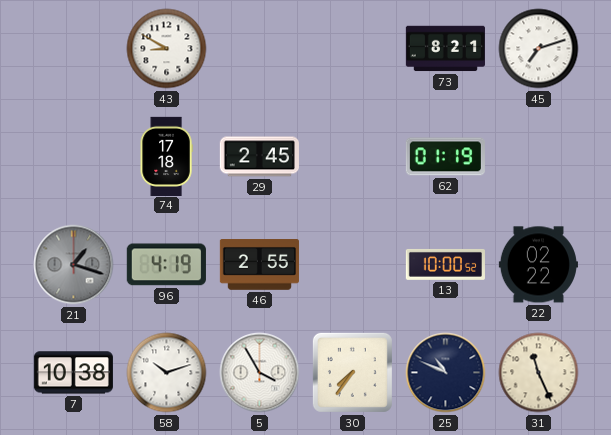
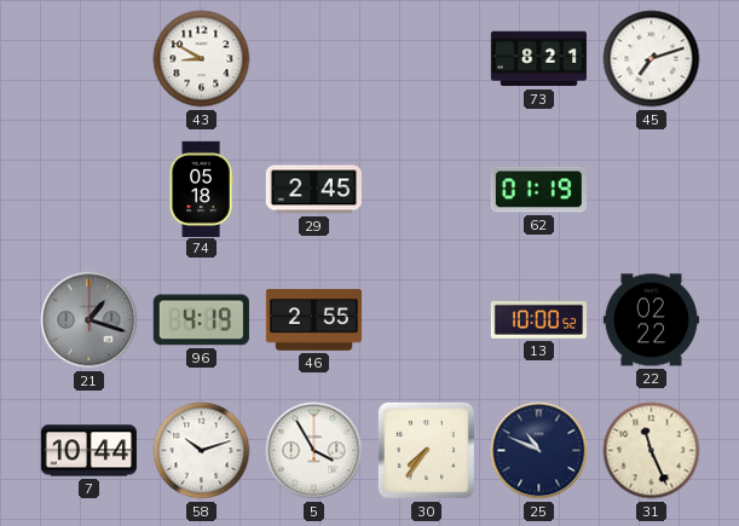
74: 17:18 -> 05:18
7: 10:38 -> 10:44
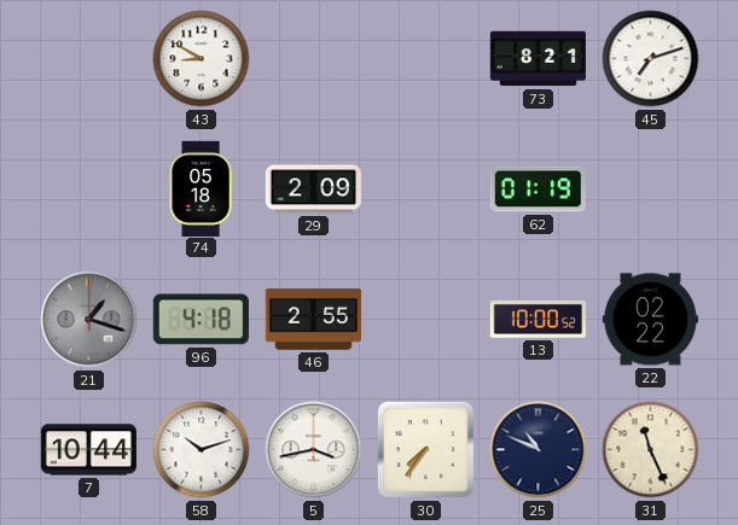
29: 2:45 -> 2:09
96: 4:19 -> 4:18
5: 3:55 -> 3:43
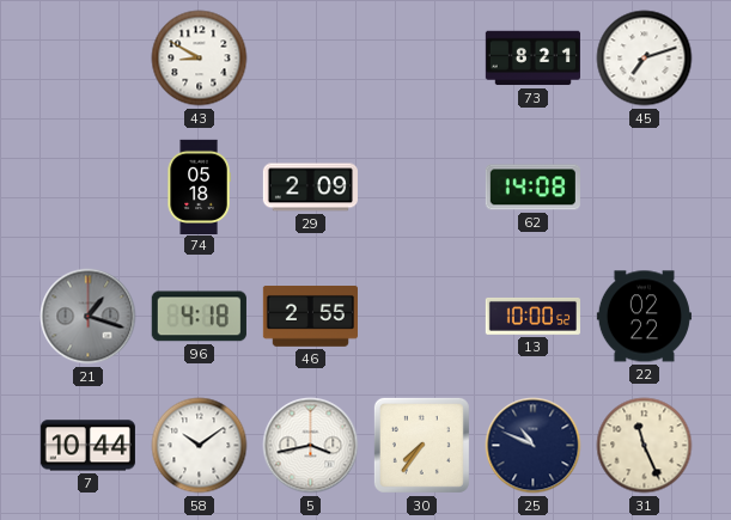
62: 01:19 -> 14:08
58: 10:12 -> 10:09
